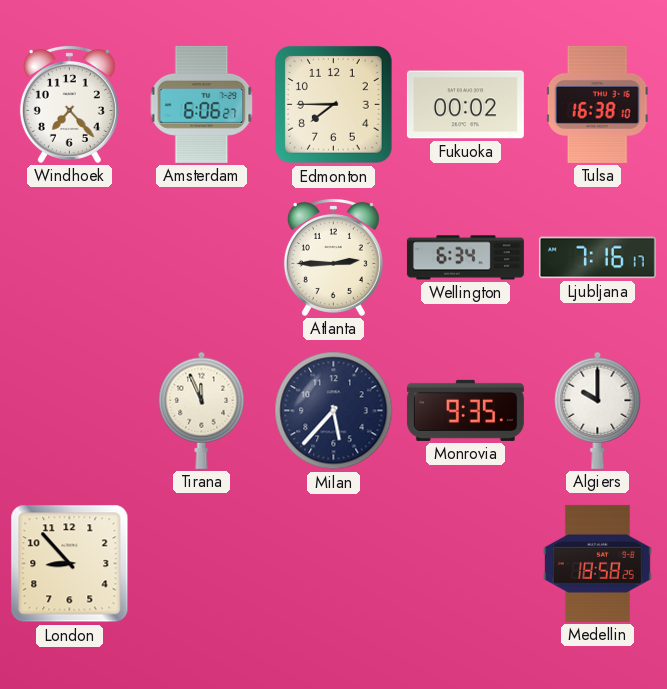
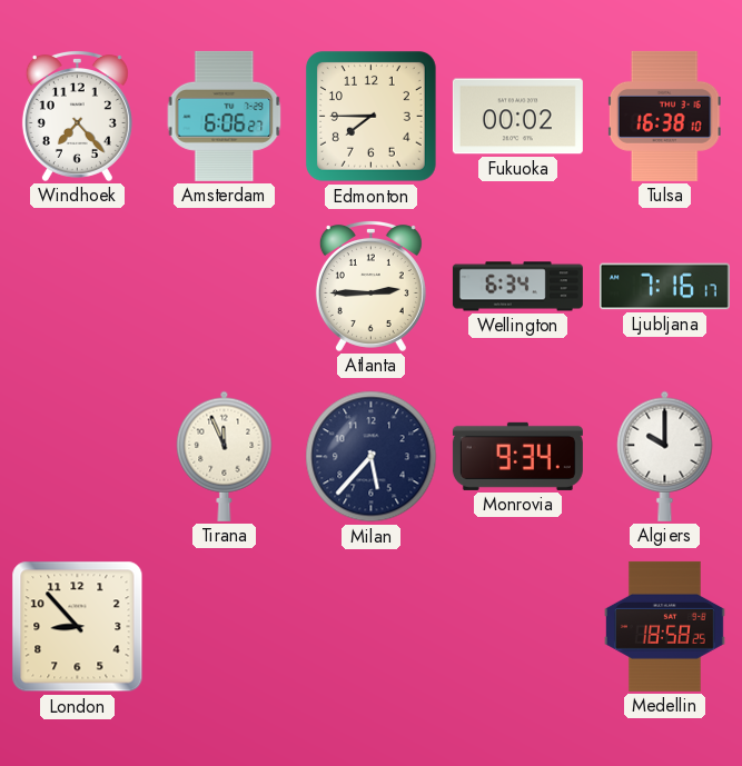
Monrovia: 9:35 -> 9:34
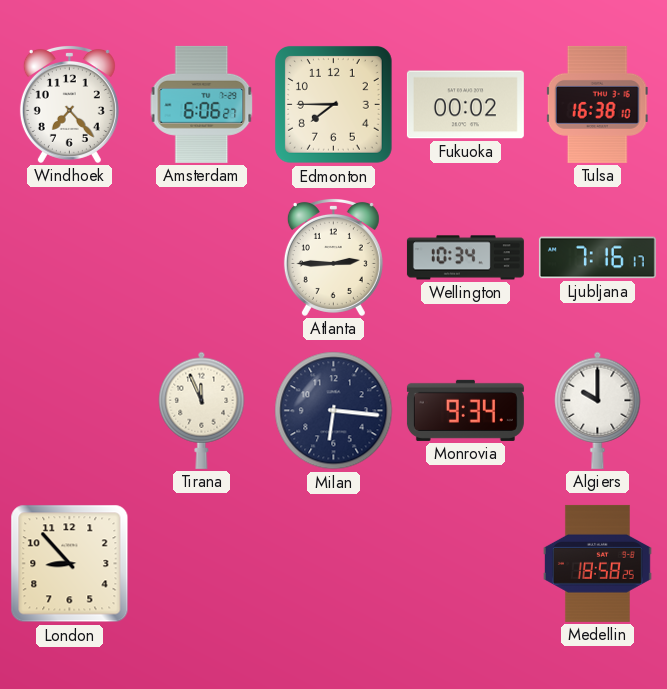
Wellington: 6:34 -> 10:34
Milan: 5:37 -> 6:16
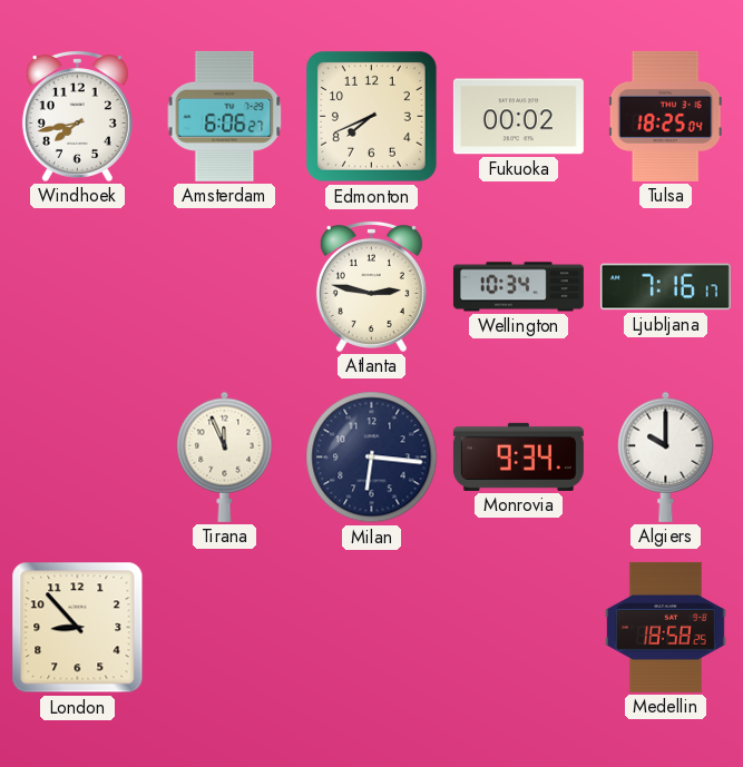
Windhoek: 7:23 -> 7:43
Edmonton: 7:45 -> 7:41
Tulsa: 16:38 -> 18:25
Atlanta: 2:45 -> 2:47
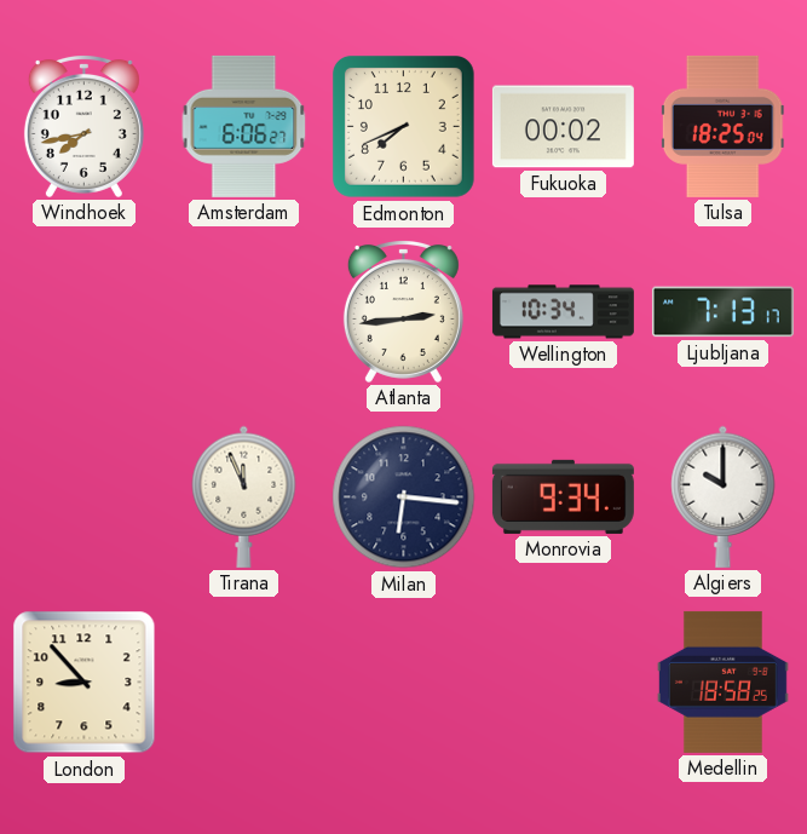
Atlanta: 2:47 -> 2:44
Ljubljana: 7:16 -> 7:13
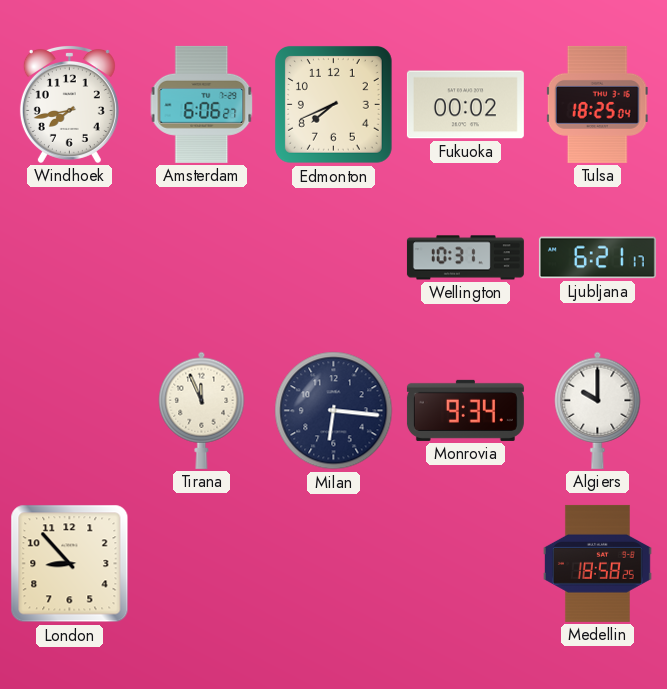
Atlanta: 2:44 -> none
Wellington: 10:34 -> 10:31
Ljubljana: 7:13 -> 6:21
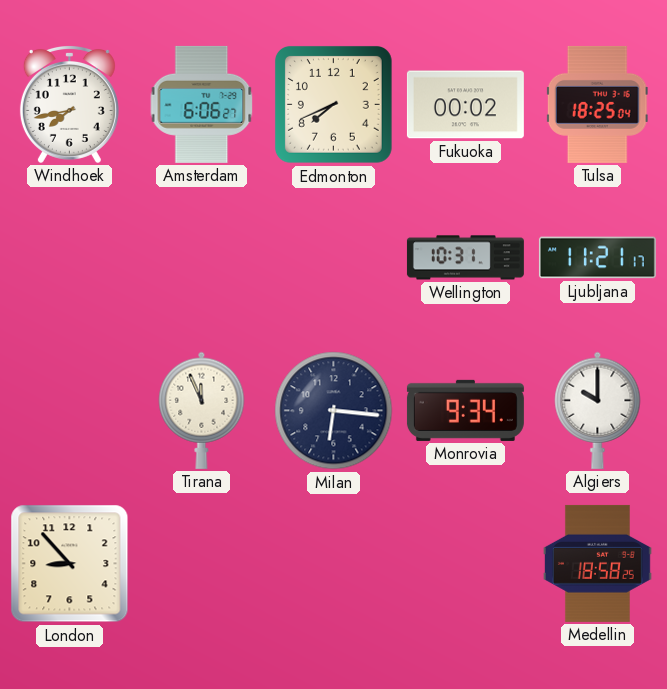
Ljubljana: 6:21 -> 11:21
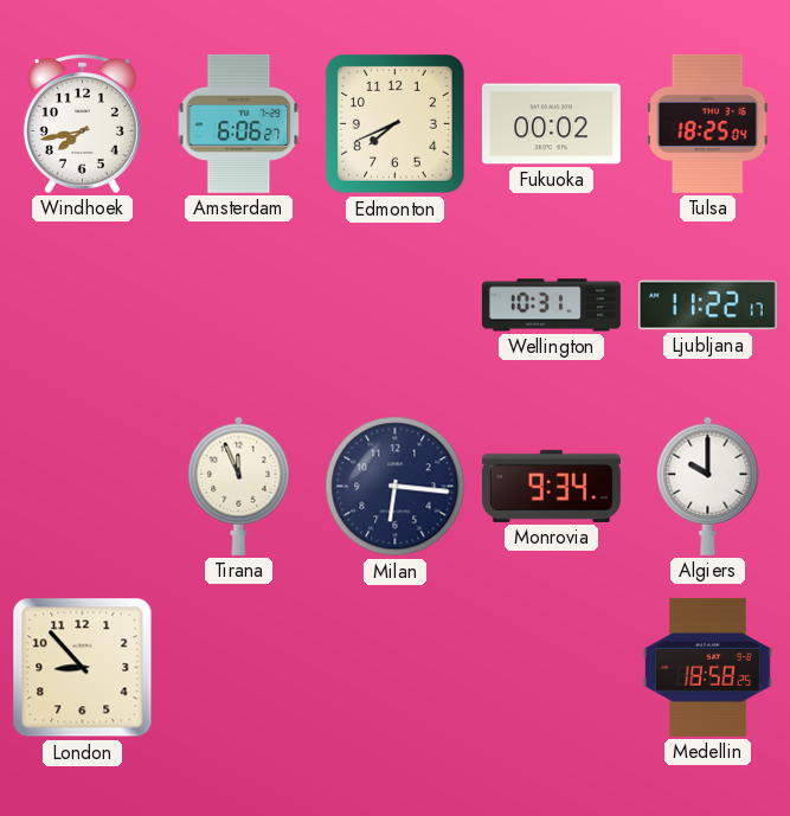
Ljubljana: 11:21 -> 11:22
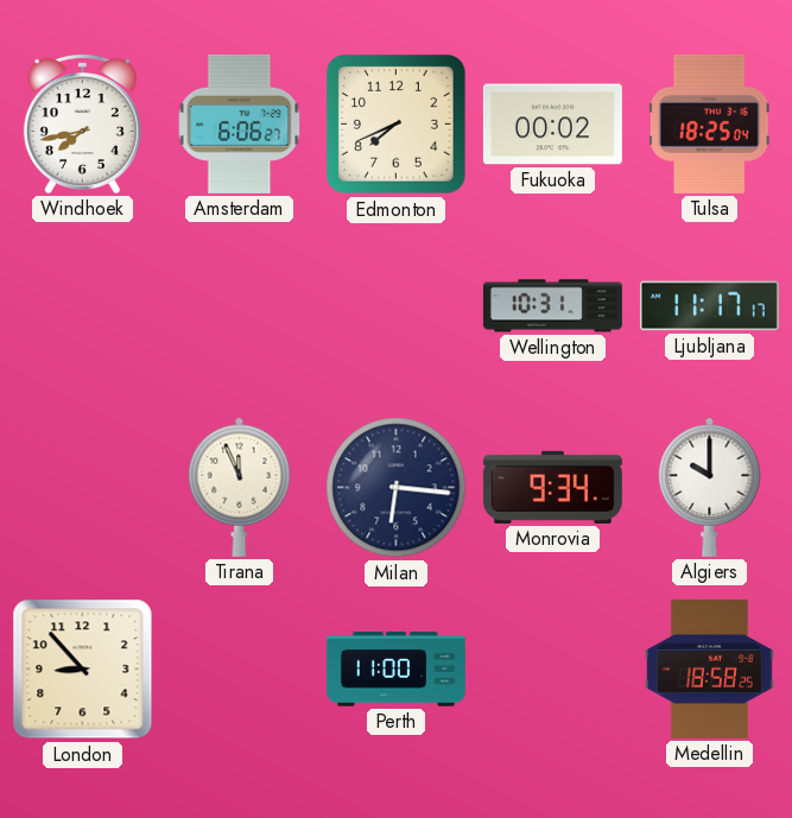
Ljubljana: 11:22 -> 11:17
Perth: none -> 11:00
